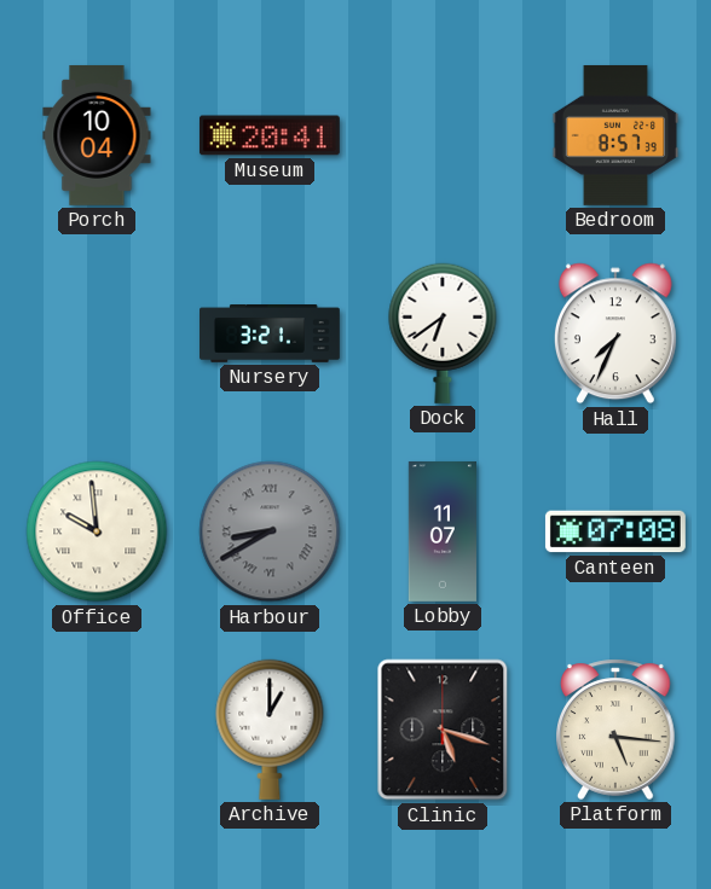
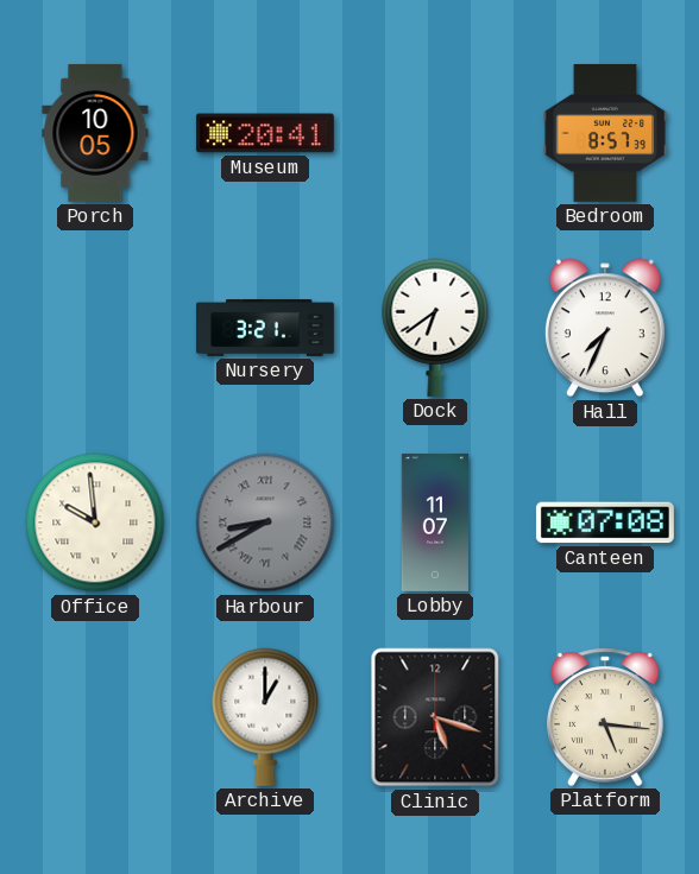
Porch: 10:04 -> 10:05
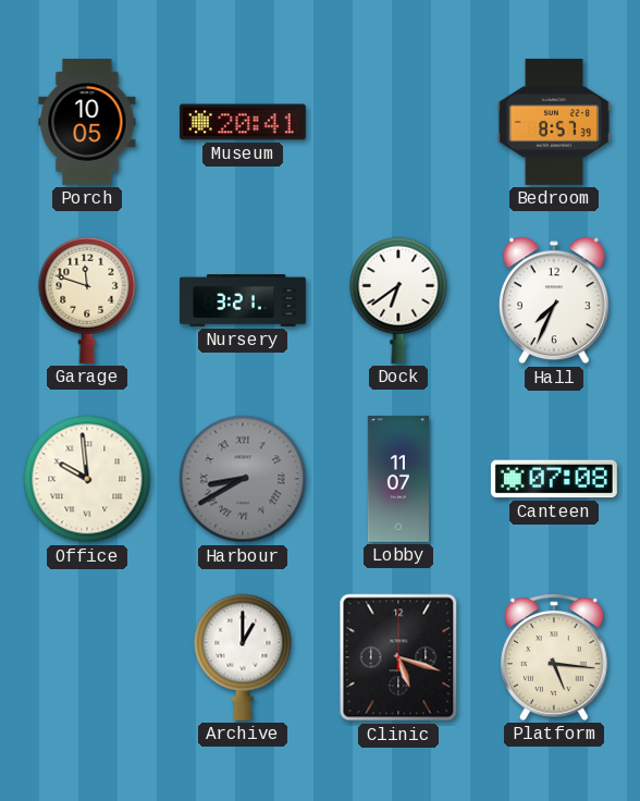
Garage: none -> 11:48
